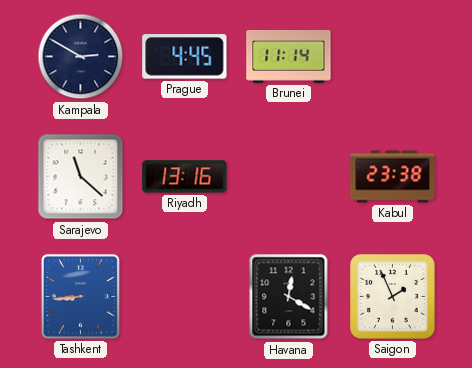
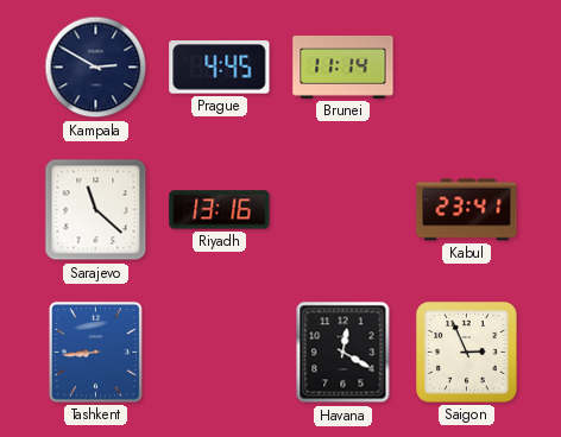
Kabul: 23:38 -> 23:41
Saigon: 1:56 -> 2:56
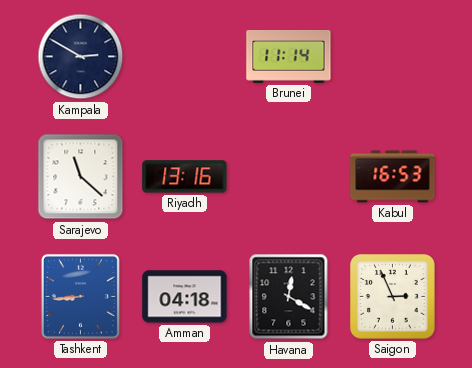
Prague: 4:45 -> none
Kabul: 23:41 -> 16:53
Amman: none -> 04:18
